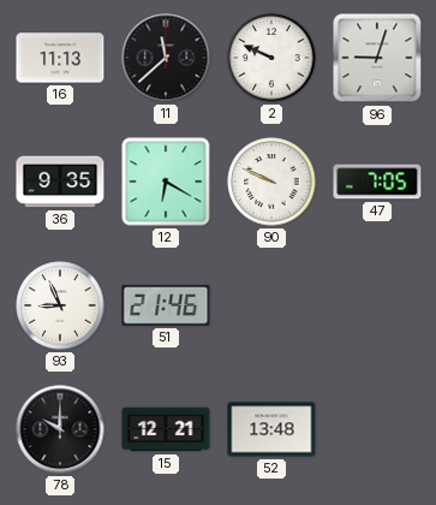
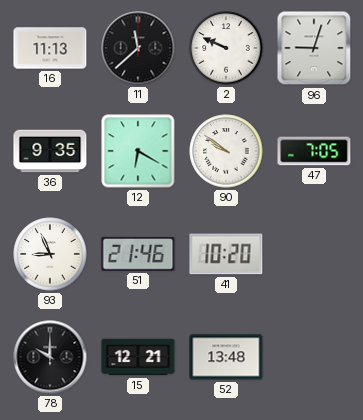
90: 9:49 -> 9:51
41: none -> 10:20
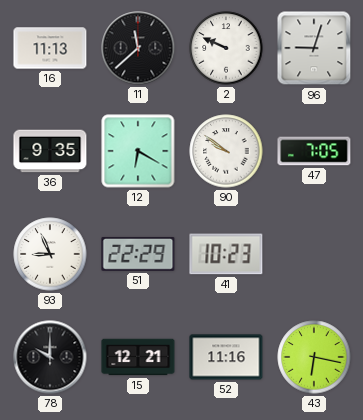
51: 21:46 -> 22:29
41: 10:20 -> 10:23
52: 13:48 -> 11:16
43: none -> 6:17
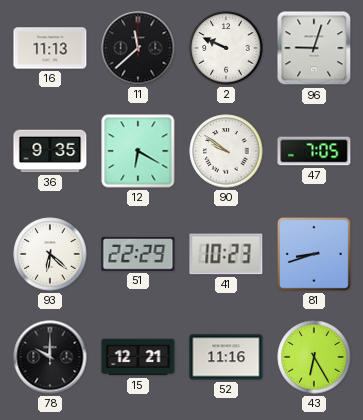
93: 8:56 -> 6:22
81: none -> 8:42
43: 6:17 -> 6:25
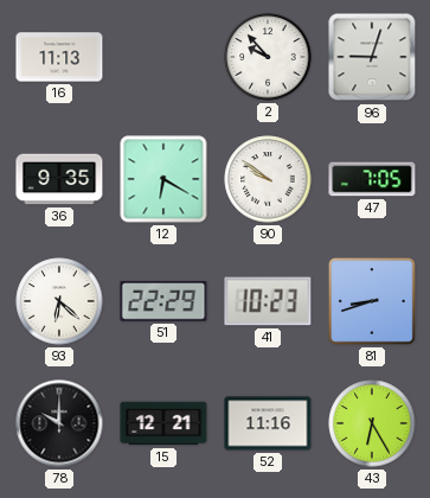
11: 11:38 -> none
2: 9:49 -> 9:53
